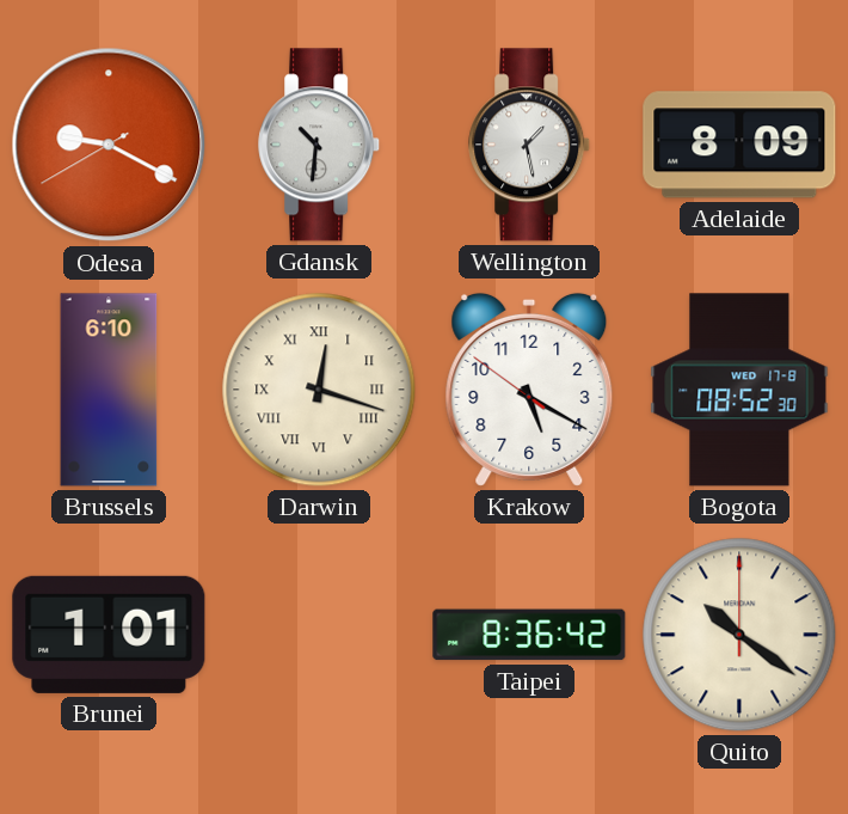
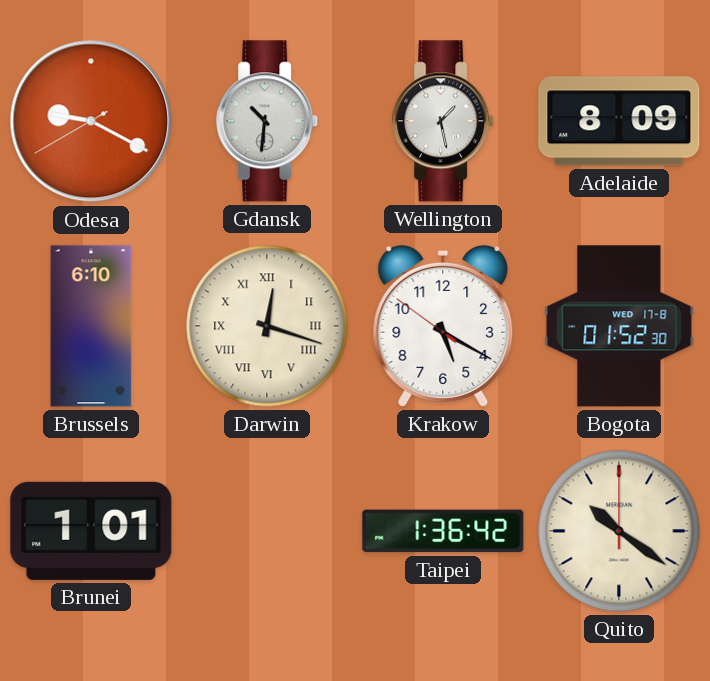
Bogota: 08:52 -> 01:52
Taipei: 8:36 -> 1:36
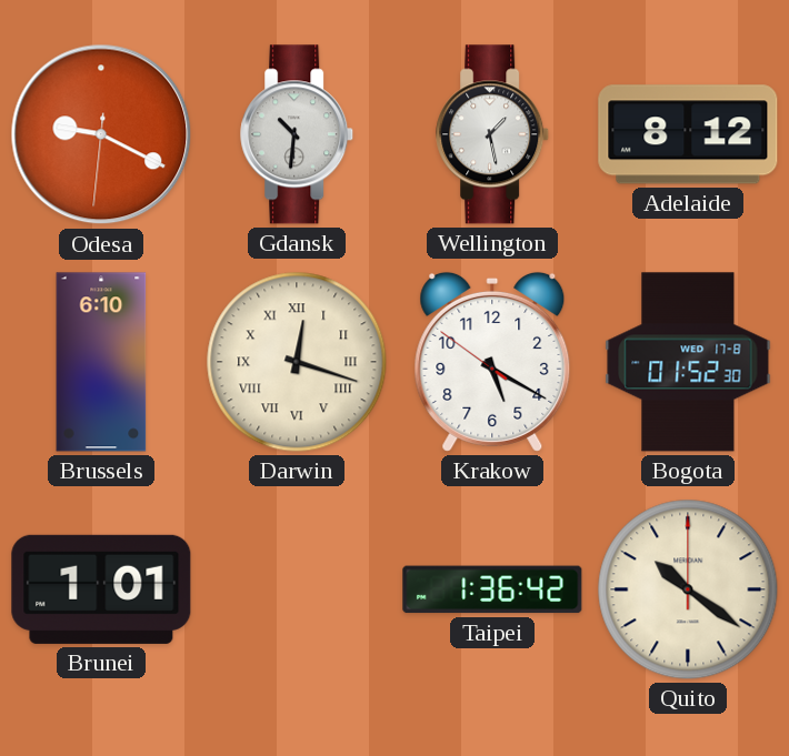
Odesa: 9:19:40 -> 9:19:31
Adelaide: 8:09 -> 8:12
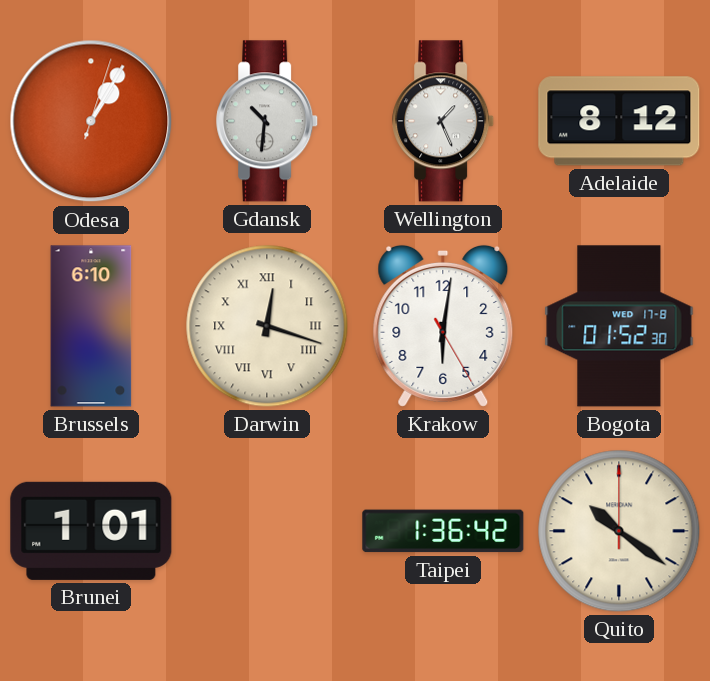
Odesa: 9:19 -> 1:05
Wellington: 1:28 -> 1:26
Krakow: 5:19 -> 6:01
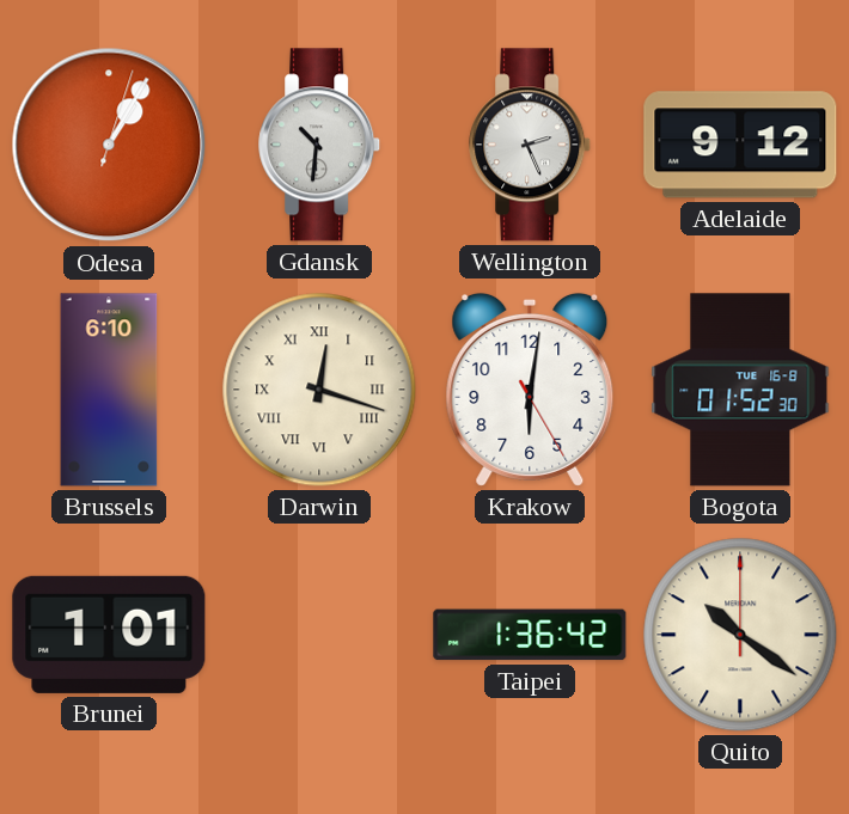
Wellington: 1:26 -> 2:26
Adelaide: 8:12 -> 9:12
Bogota date: WED 17-8 -> TUE 16-8
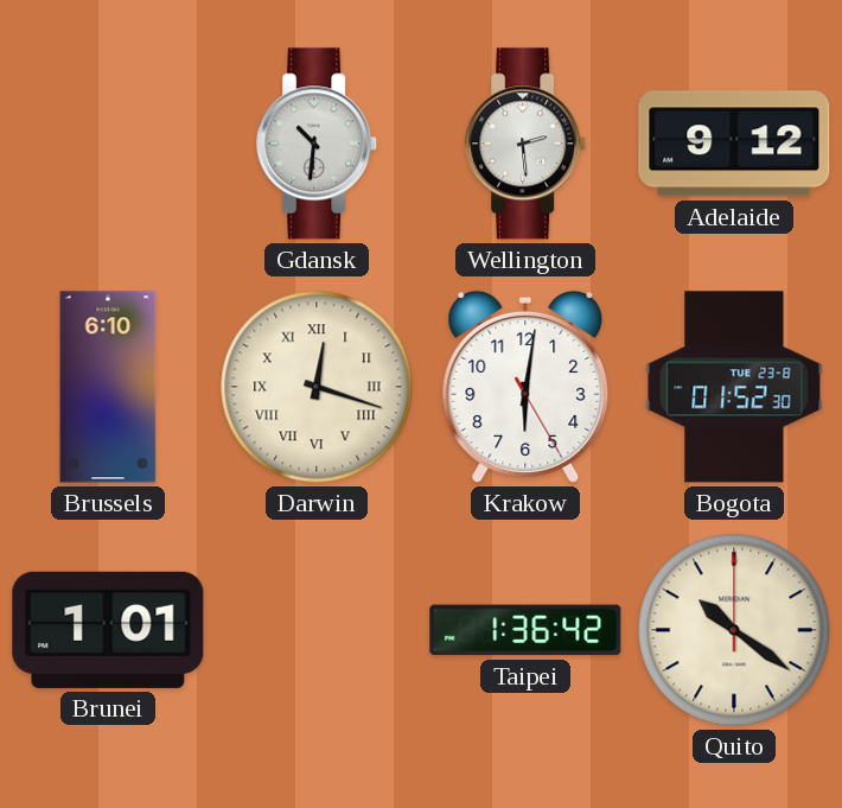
Odesa: 1:05 -> none
Wellington: 2:26 -> 2:29
Bogota date: TUE 16-8 -> TUE 23-8
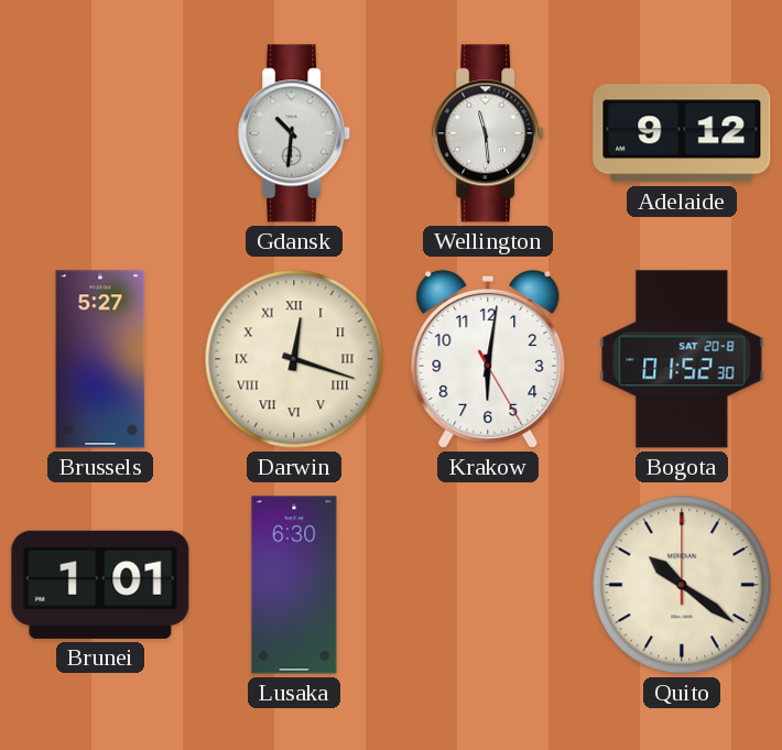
Wellington: 2:29 -> 11:29
Brussels: 6:10 -> 5:27
Bogota date: TUE 23-8 -> SAT 20-8
Lusaka: none -> 6:30
Taipei: 1:36 -> none
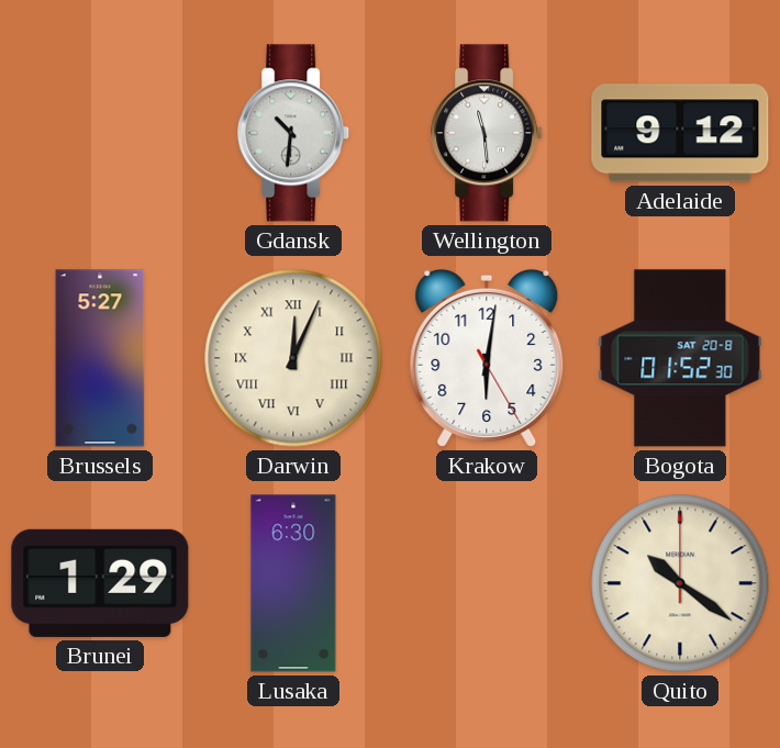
Darwin: 12:18 -> 12:04
Brunei: 1:01 -> 1:29
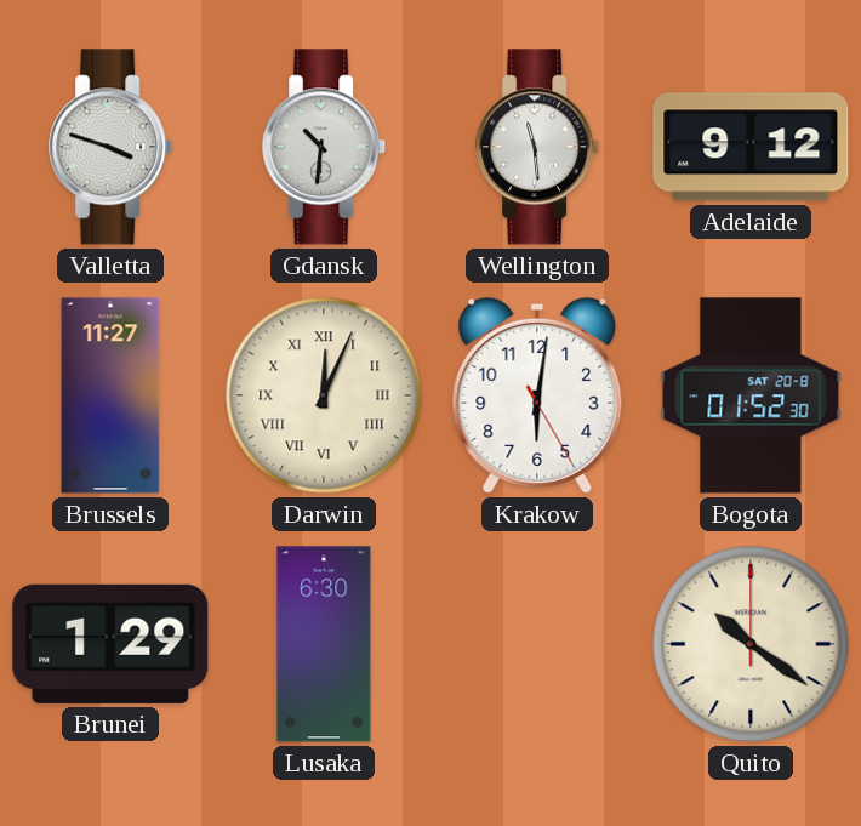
Valletta: none -> 3:48
Brussels: 5:27 -> 11:27
